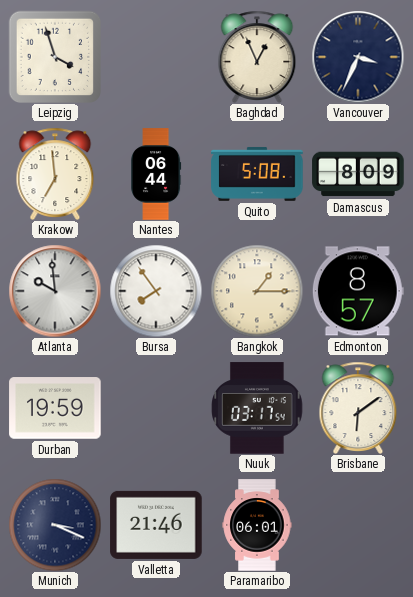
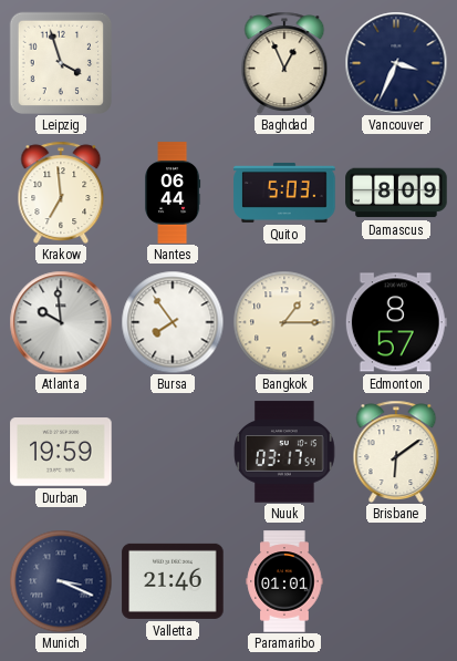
Quito: 5:08 -> 5:03
Paramaribo: 06:01 -> 01:01
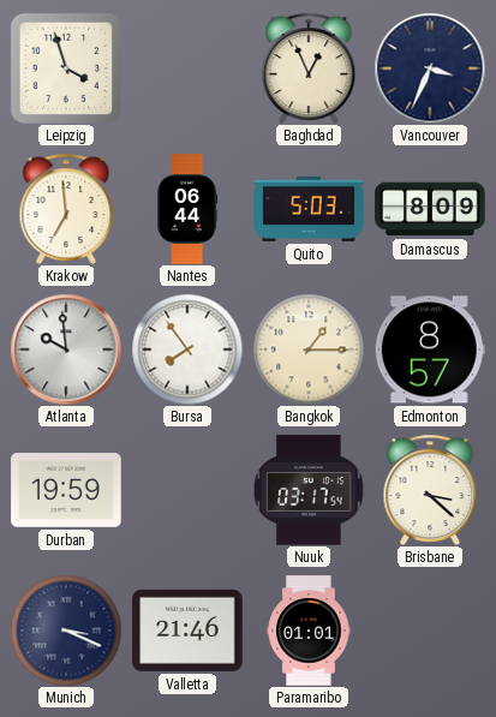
Brisbane: 6:09 -> 3:22
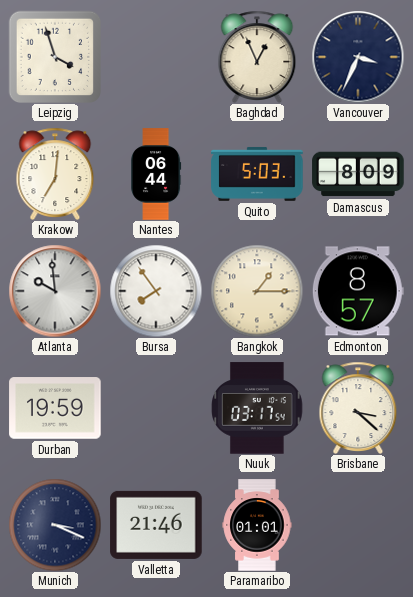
Krakow: 6:59 -> 7:01
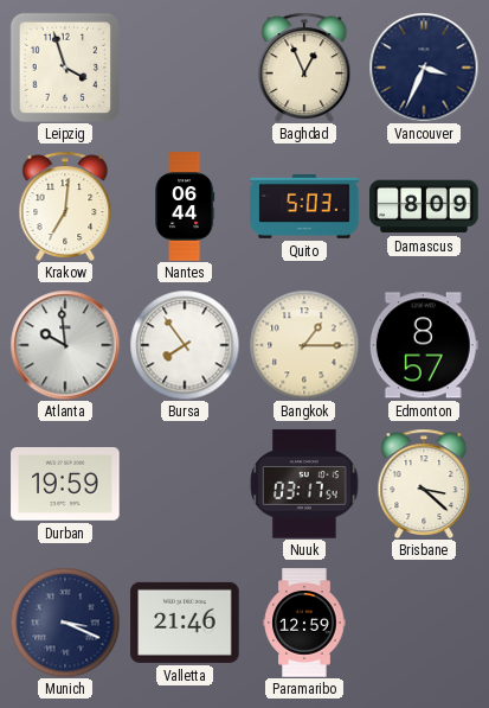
Paramaribo: 01:01 -> 12:59
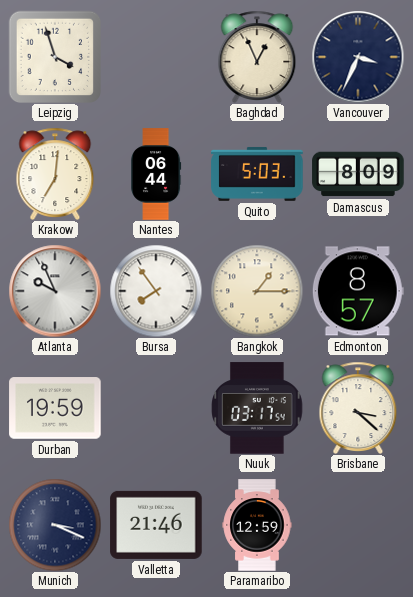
Atlanta: 9:59 -> 9:56
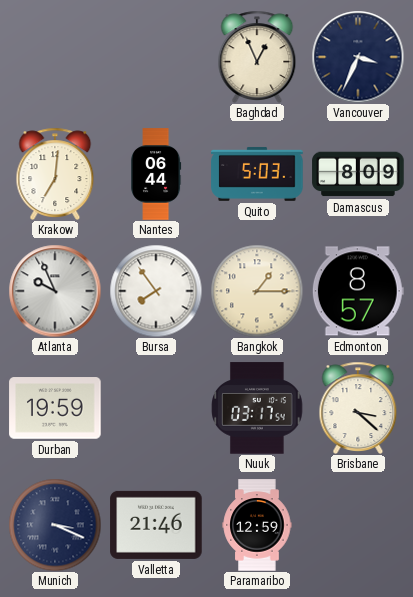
Leipzig: 3:57 -> none
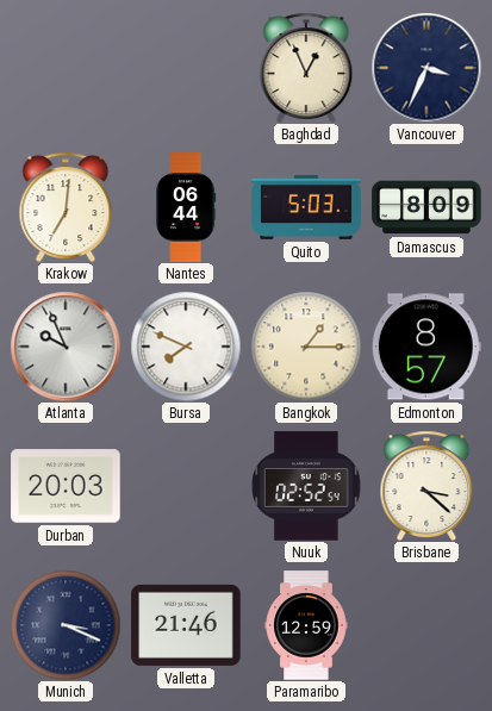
Bursa: 7:54 -> 7:49
Durban: 19:59 -> 20:03
Nuuk: 03:17 -> 02:52
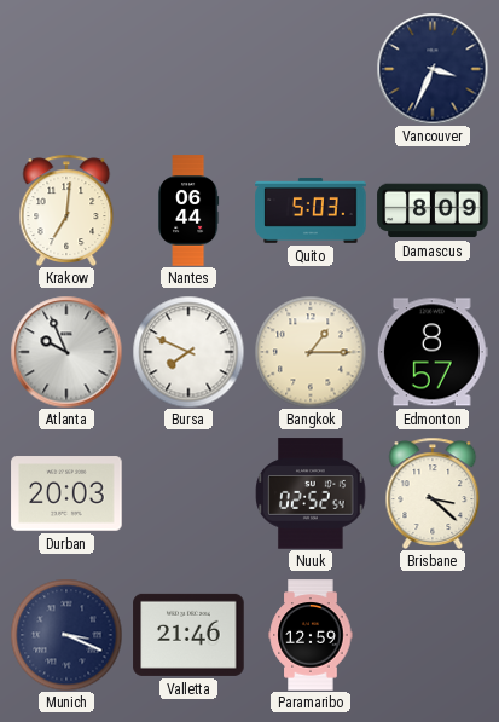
Baghdad: 12:56 -> none
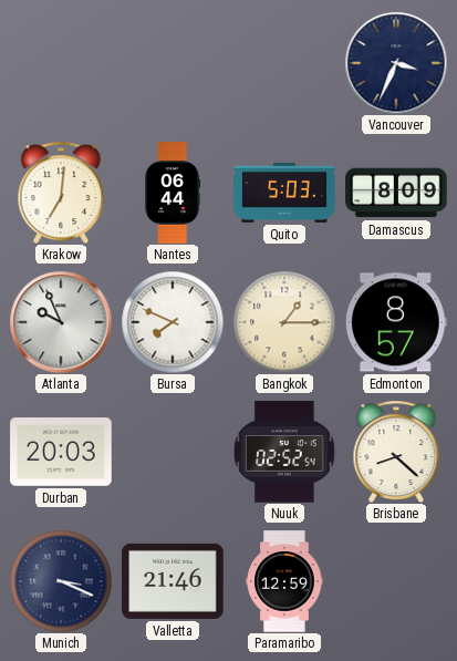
Brisbane: 3:22 -> 8:22
